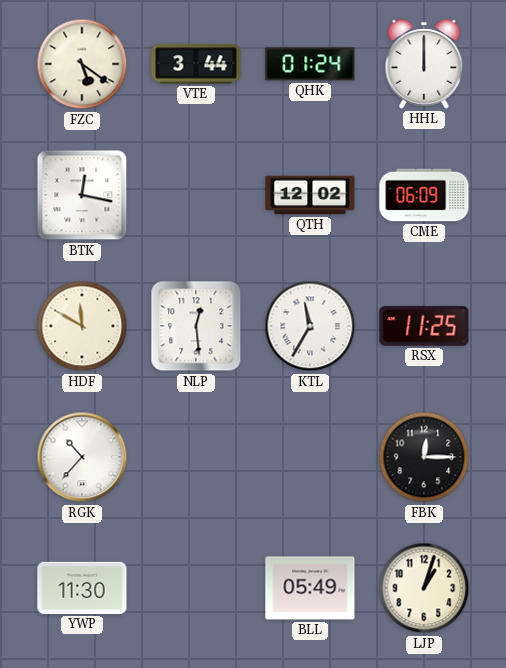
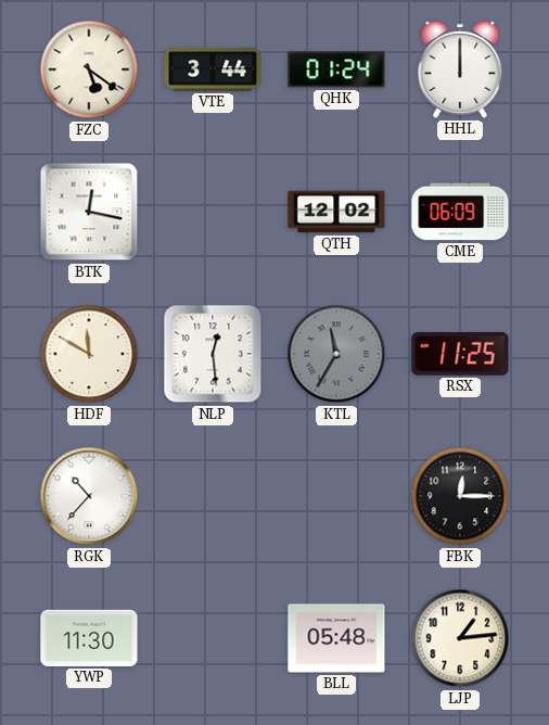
KTL dial: white -> grey
BLL: 05:49 -> 05:48
LJP: 1:03 -> 1:14
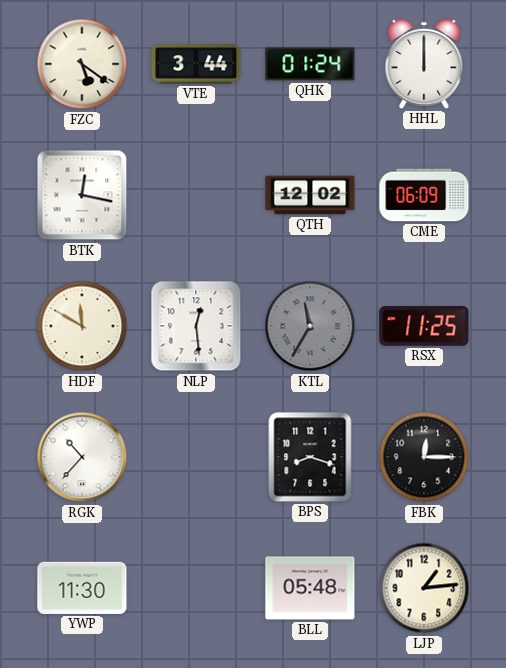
BPS: none -> 8:18
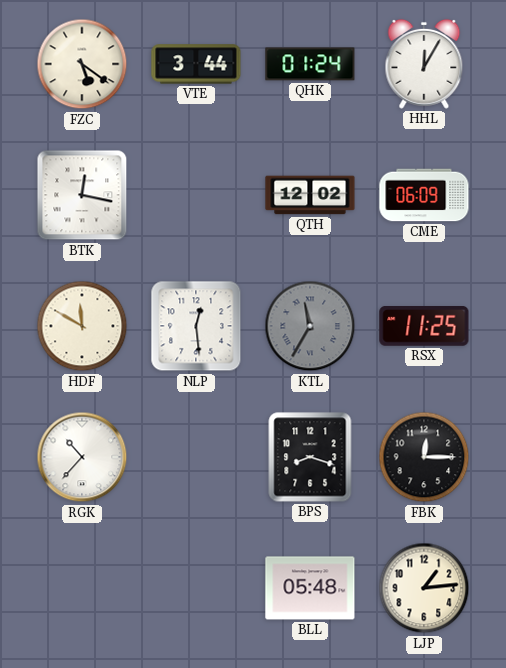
HHL: 12:00 -> 12:05
YWP: 11:30 -> none
